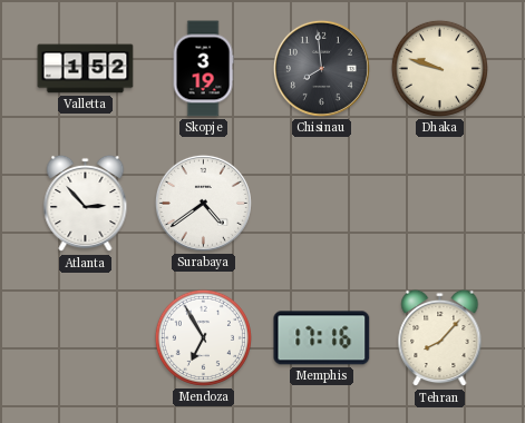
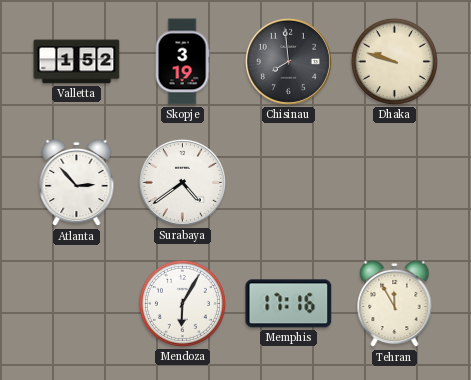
Mendoza: 6:55 -> 6:05
Tehran: 8:07 -> 11:55
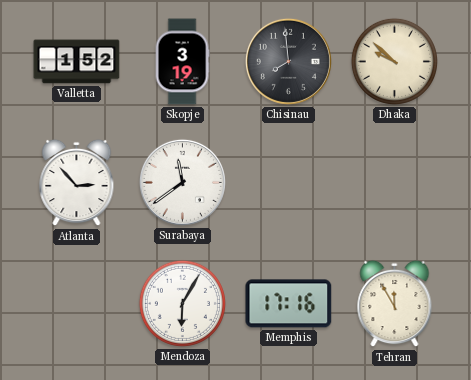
Dhaka: 9:48 -> 9:52
Surabaya: 4:39 -> 11:39
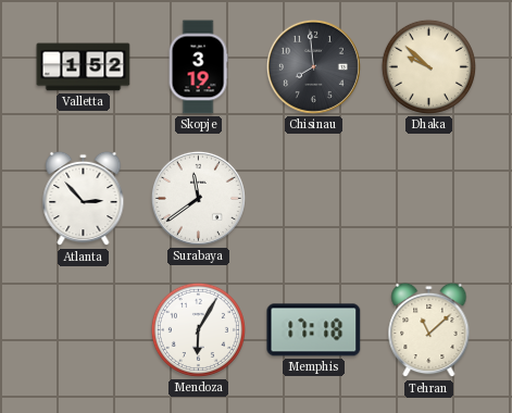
Memphis: 17:16 -> 17:18
Tehran: 11:55 -> 11:08
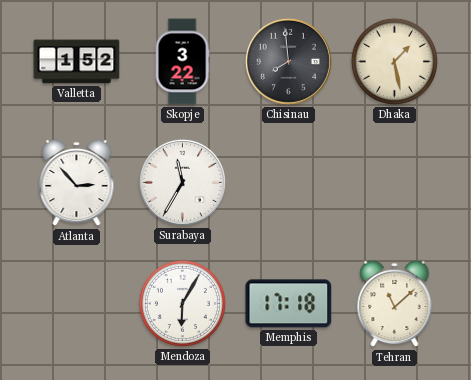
Skopje: 3:19 -> 3:22
Dhaka: 9:52 -> 1:28
Surabaya: 11:39 -> 11:35
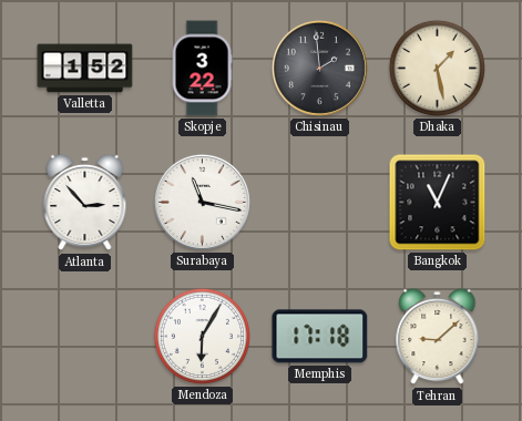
Chisinau: 7:59 -> 1:59
Surabaya: 11:35 -> 11:17
Bangkok: none -> 11:04
Tehran: 11:08 -> 9:08
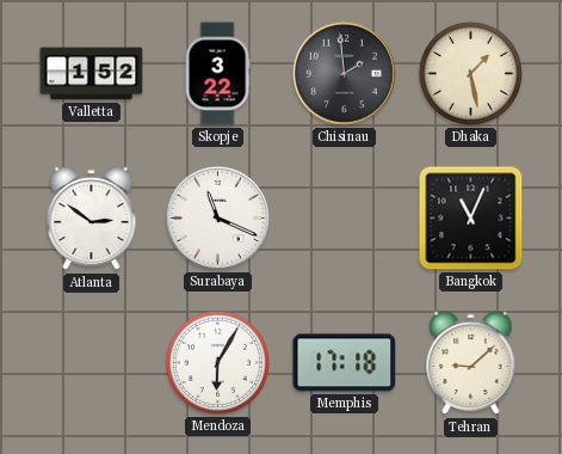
Atlanta: 2:53 -> 2:51
Surabaya: 11:17 -> 11:19
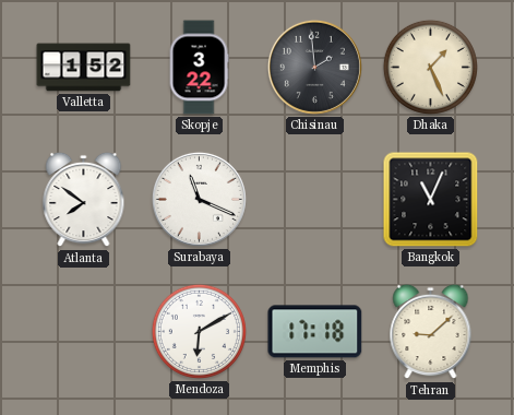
Dhaka: 1:28 -> 1:26
Atlanta: 2:51 -> 7:51
Mendoza: 6:05 -> 6:10
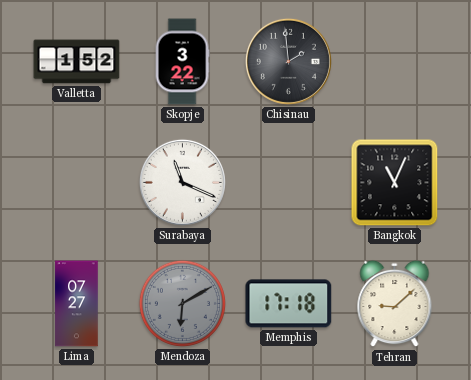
Dhaka: 1:26 -> none
Atlanta: 7:51 -> none
Lima: none -> 07:27
Mendoza dial: white -> grey
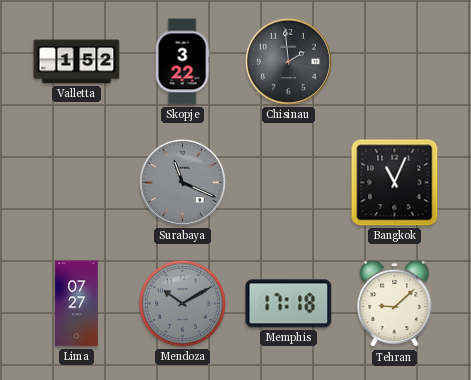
Surabaya dial: white -> grey
Mendoza: 6:10 -> 10:10
